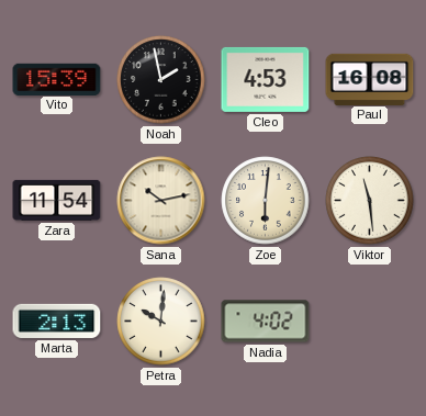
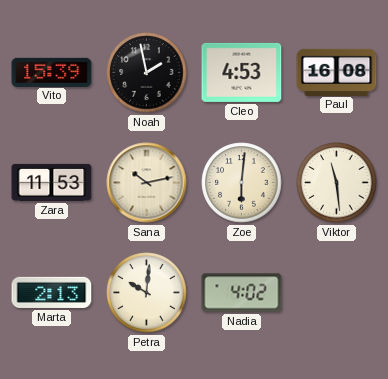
Zara: 11:54 -> 11:53
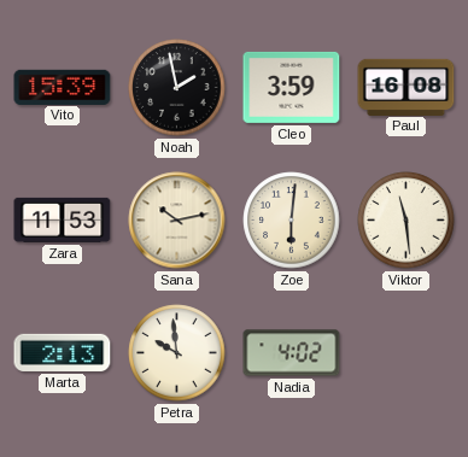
Cleo: 4:53 -> 3:59
Petra: 10:01 -> 9:59
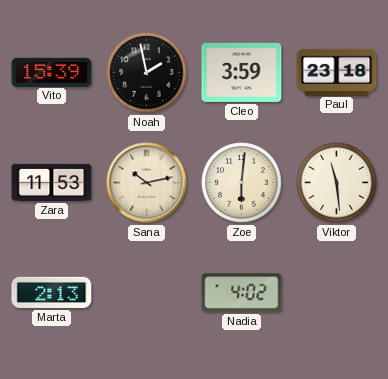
Paul: 16:08 -> 23:18
Petra: 9:59 -> none
